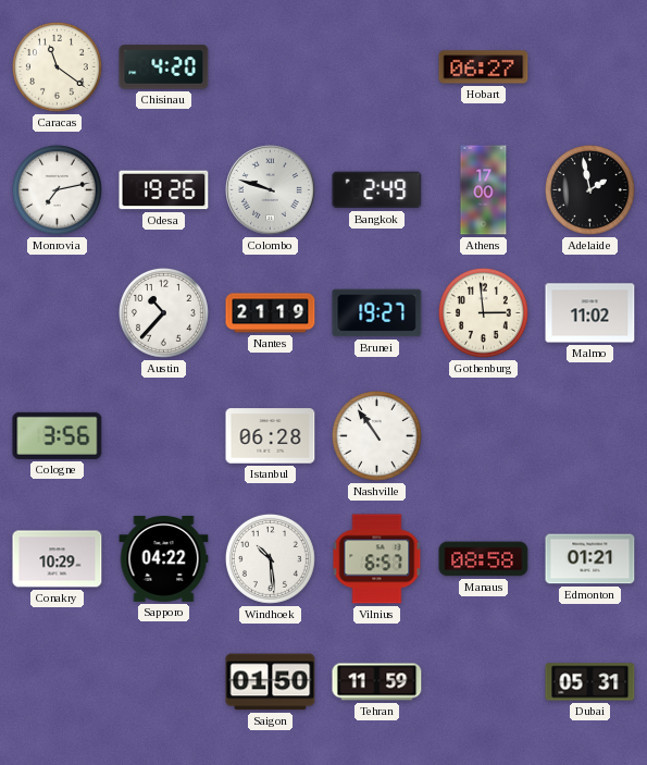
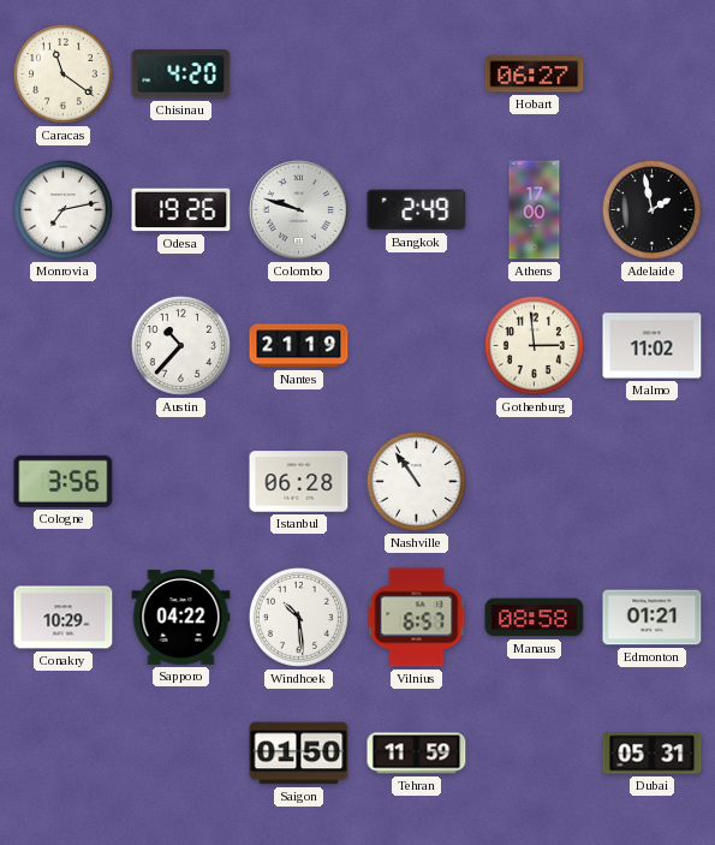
Brunei: 19:27 -> none
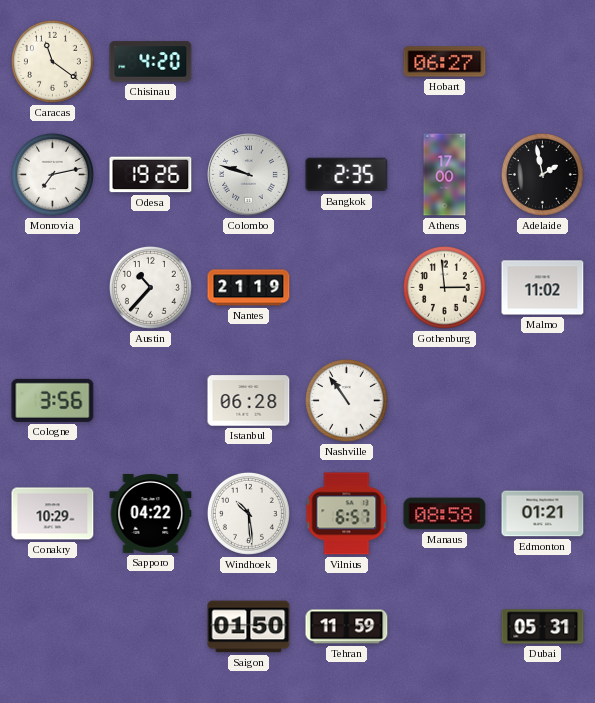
Bangkok: 2:49 -> 2:35
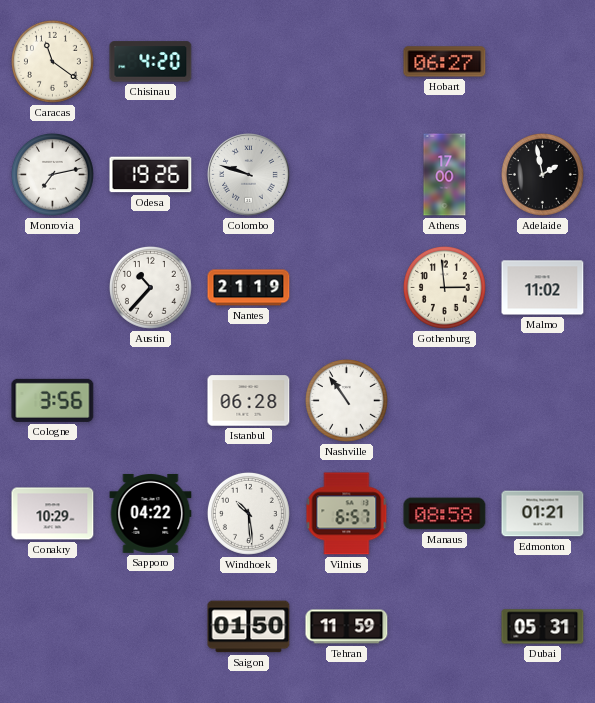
Bangkok: 2:35 -> none
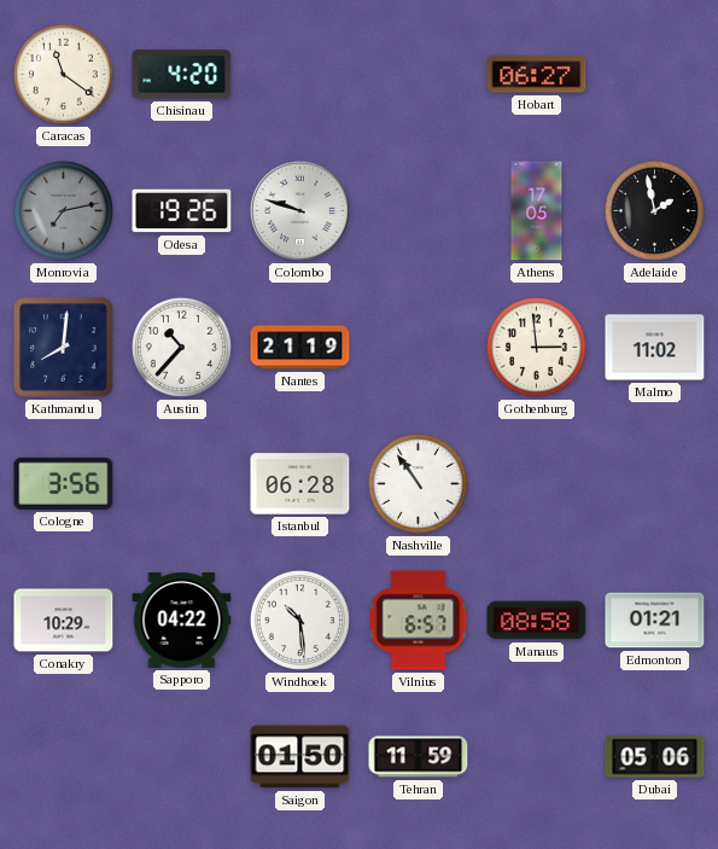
Monrovia dial: white -> grey
Athens: 17:00 -> 17:05
Kathmandu: none -> 8:01
Dubai: 05:31 -> 05:06
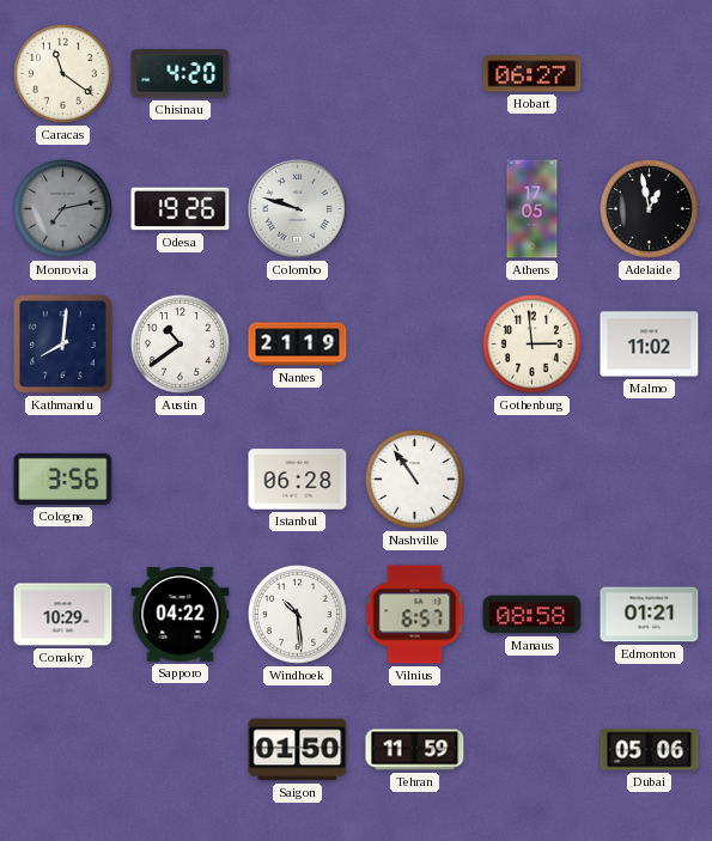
Adelaide: 1:58 -> 12:58
Austin: 10:37 -> 10:39
